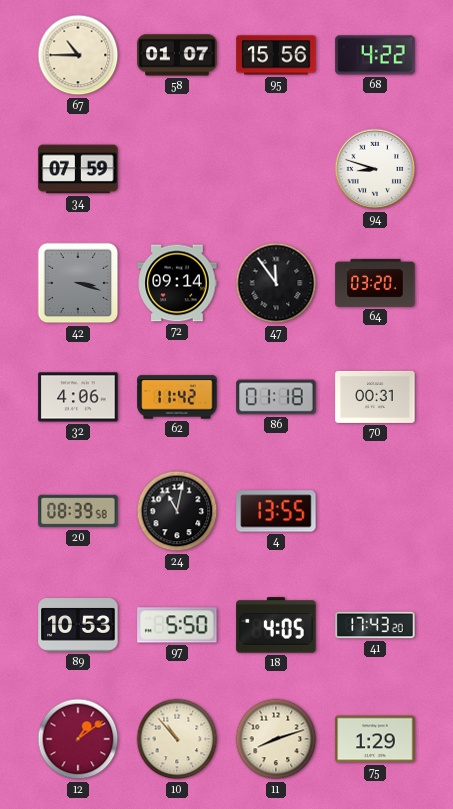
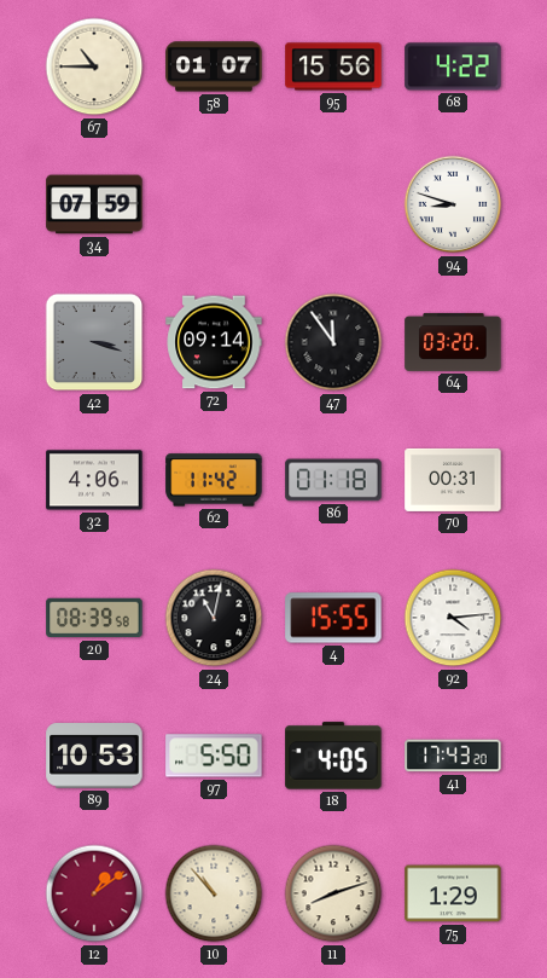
4: 13:55 -> 15:55
92: none -> 4:14
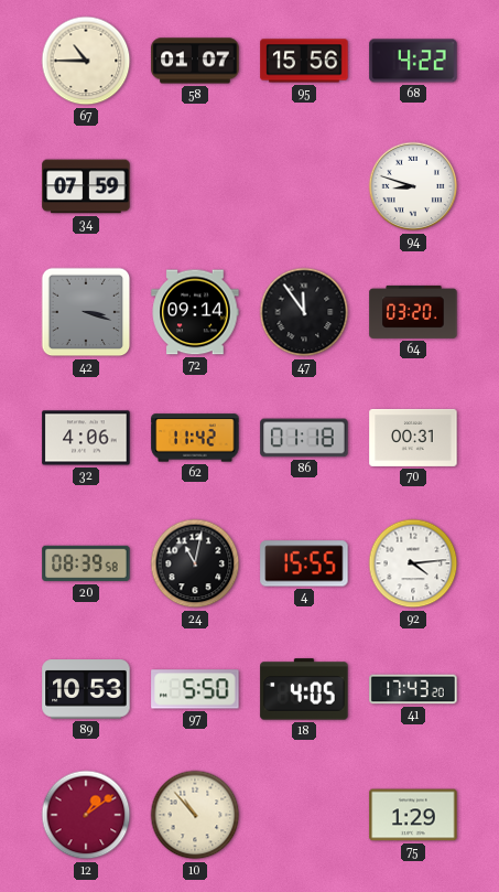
11: 8:12 -> none
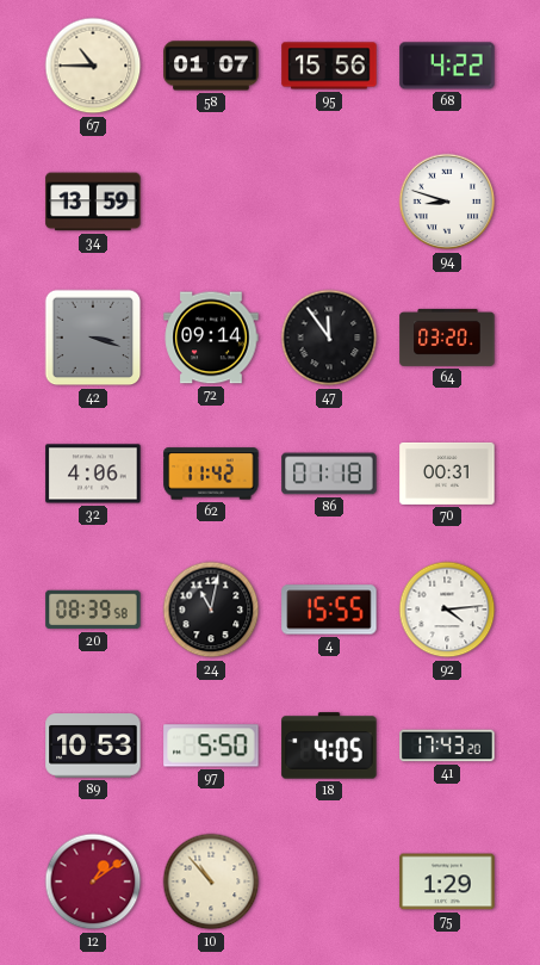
34: 07:59 -> 13:59
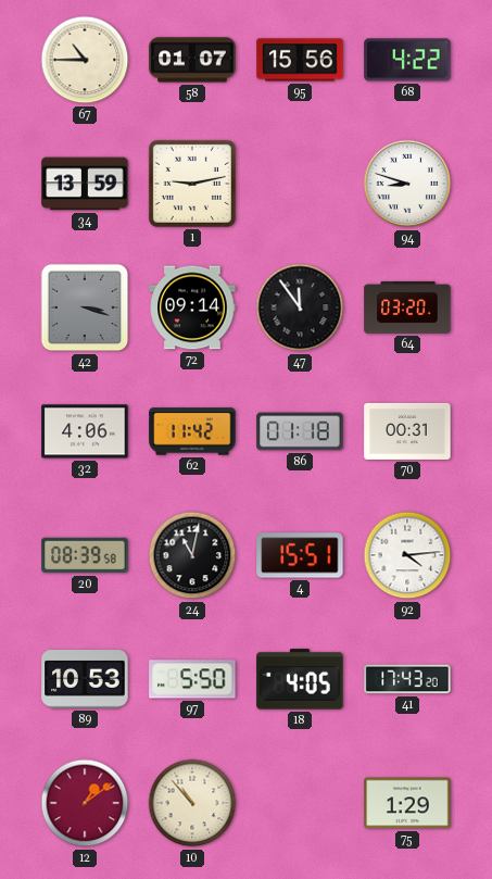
1: none -> 9:13
4: 15:55 -> 15:51
